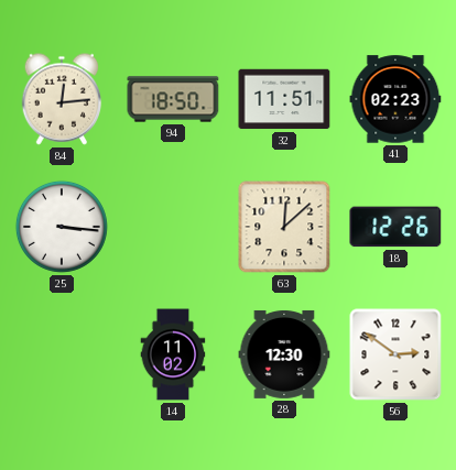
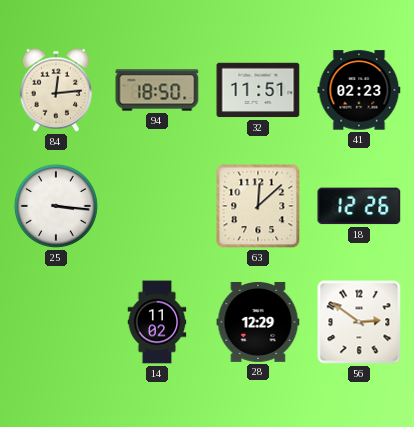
28: 12:30 -> 12:29
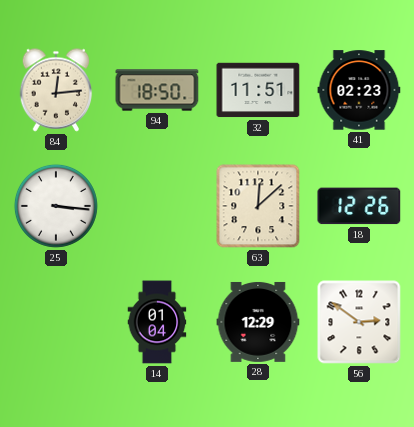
14: 11:02 -> 01:04
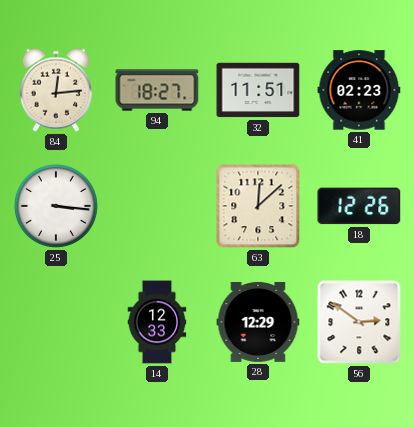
94: 18:50 -> 18:27
14: 01:04 -> 12:33
